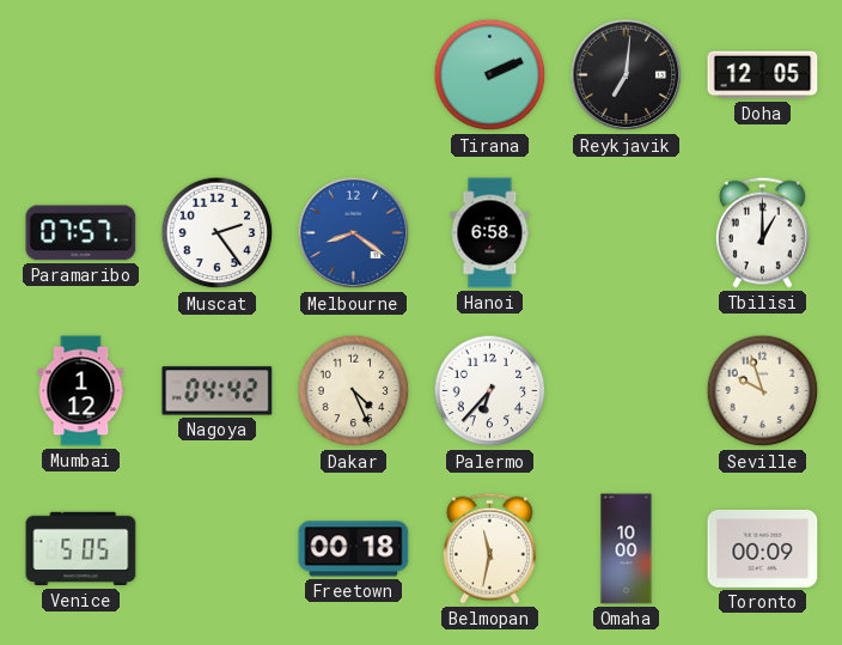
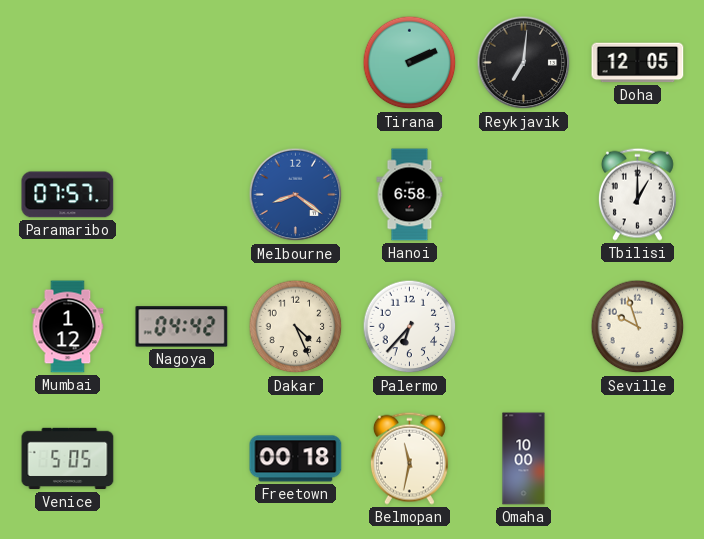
Muscat: 2:24 -> none
Toronto: 00:09 -> none
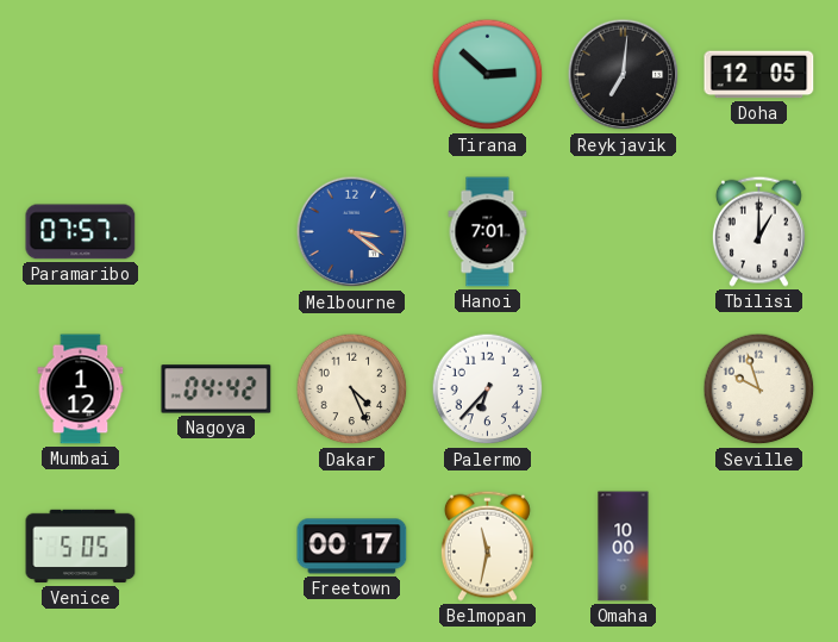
Tirana: 2:11 -> 2:52
Melbourne: 8:21 -> 3:21
Hanoi: 6:58 -> 7:01
Freetown: 00:18 -> 00:17
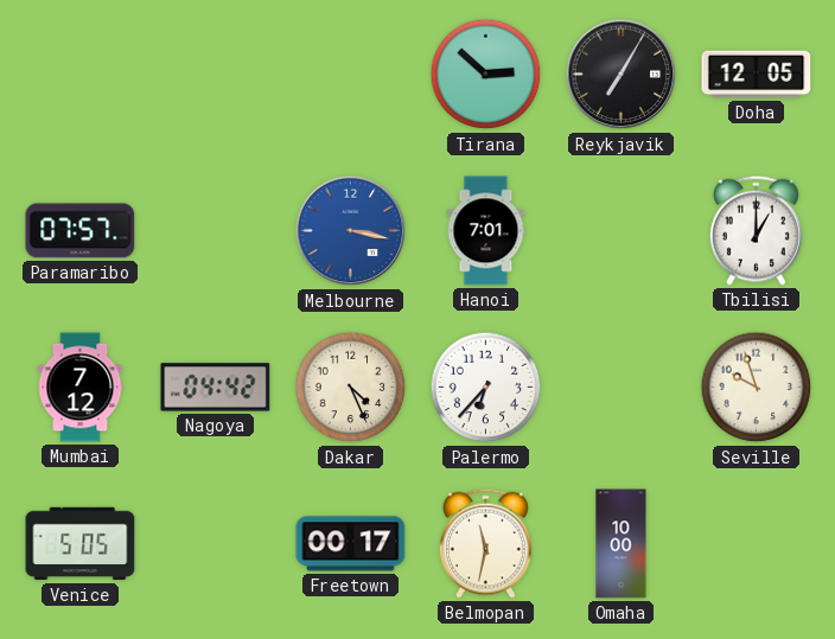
Reykjavik: 7:01 -> 7:05
Melbourne: 3:21 -> 3:17
Mumbai: 1:12 -> 7:12
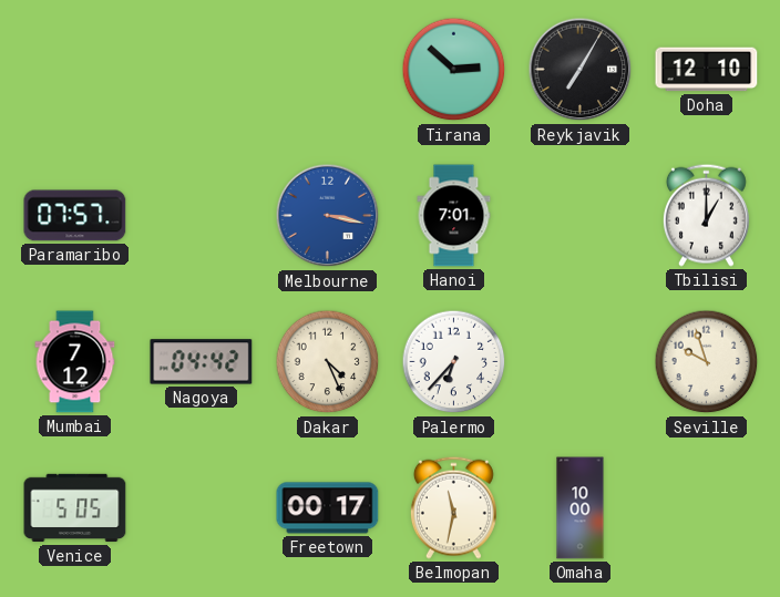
Doha: 12:05 -> 12:10
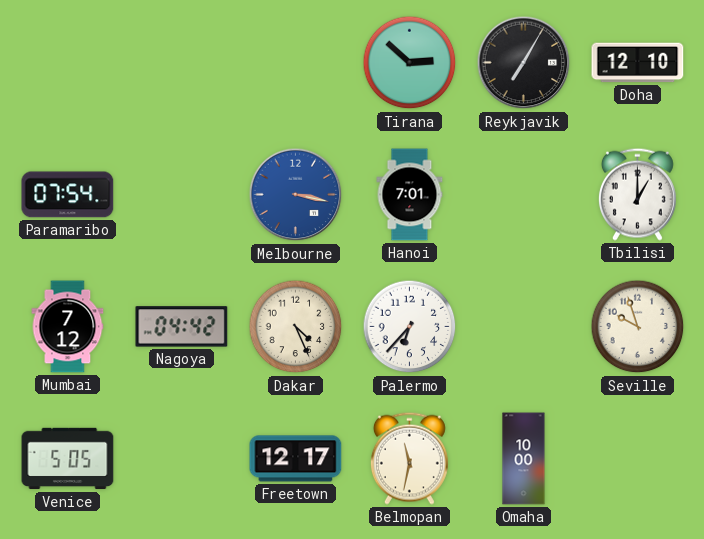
Paramaribo: 07:57 -> 07:54
Freetown: 00:17 -> 12:17
